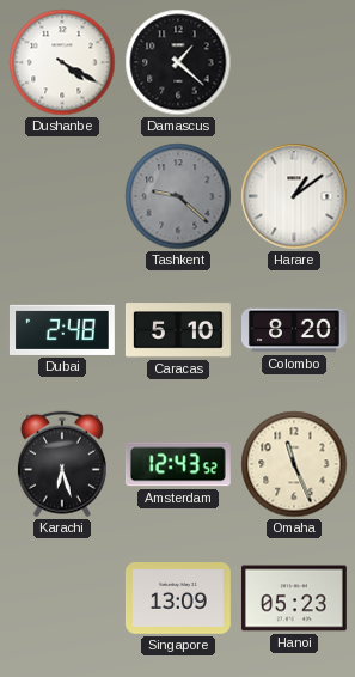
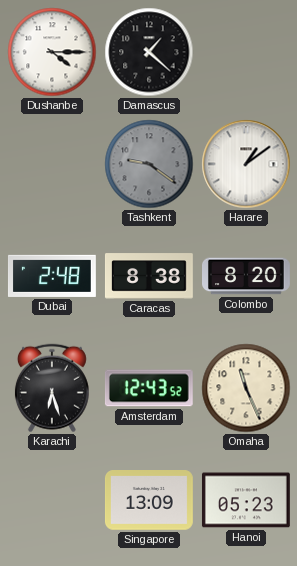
Dushanbe: 4:20 -> 4:15
Tashkent: 9:22 -> 9:21
Caracas: 5:10 -> 8:38
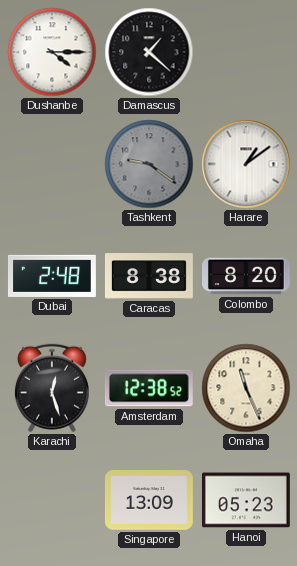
Karachi: 6:27 -> 12:27
Amsterdam: 12:43 -> 12:38
